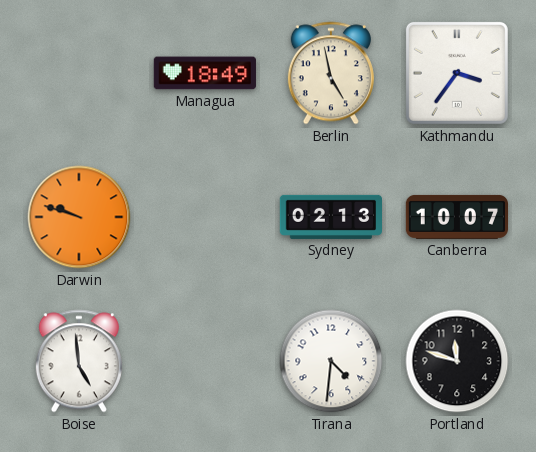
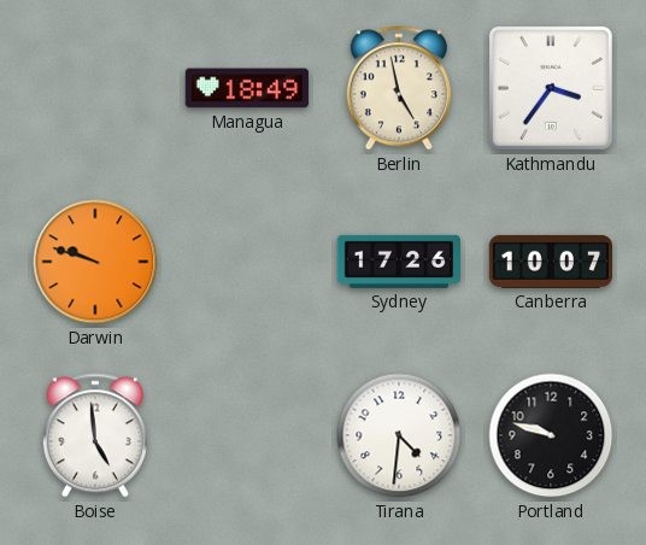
Sydney: 02:13 -> 17:26
Portland: 11:48 -> 9:48
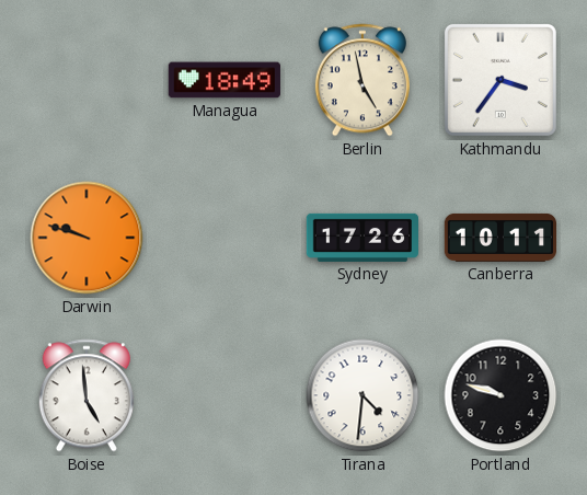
Canberra: 10:07 -> 10:11
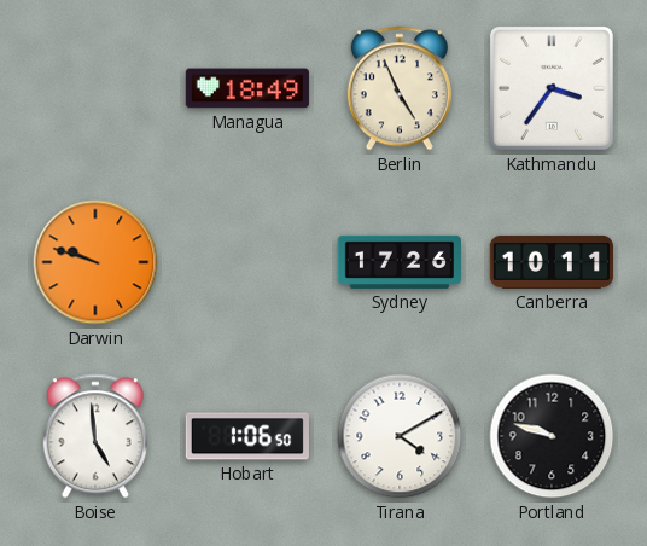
Berlin: 4:58 -> 4:56
Hobart: none -> 1:06
Tirana: 4:31 -> 4:10
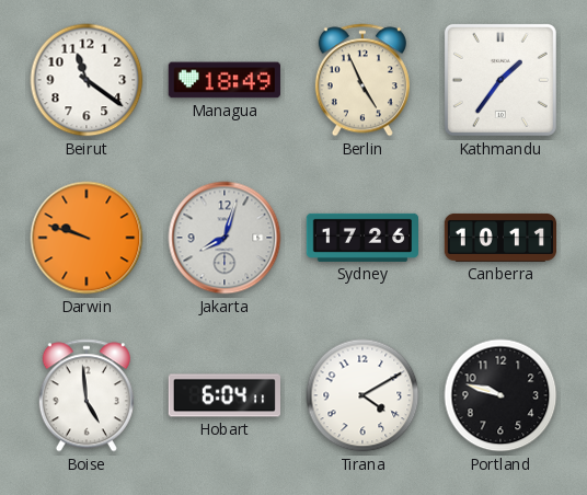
Beirut: none -> 11:21
Kathmandu: 3:36 -> 1:36
Jakarta: none -> 8:03
Hobart: 1:06 -> 6:04
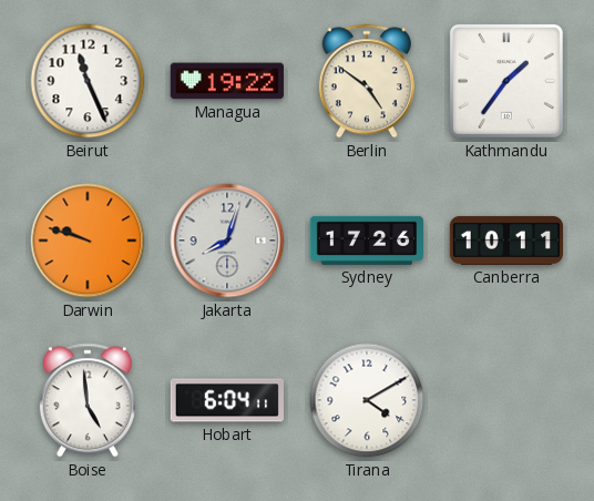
Beirut: 11:21 -> 11:26
Managua: 18:49 -> 19:22
Berlin: 4:56 -> 4:51
Portland: 9:48 -> none
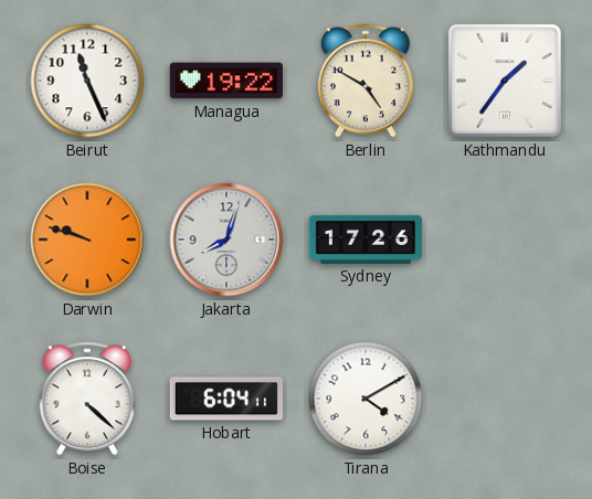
Berlin: 4:51 -> 4:50
Canberra: 10:11 -> none
Boise: 4:59 -> 4:22
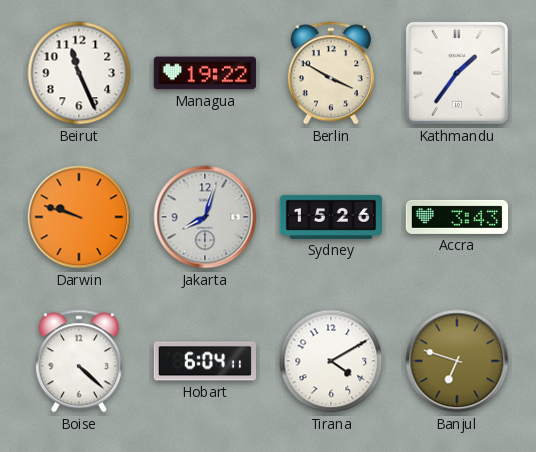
Berlin: 4:50 -> 3:50
Sydney: 17:26 -> 15:26
Accra: none -> 3:43
Banjul: none -> 6:48
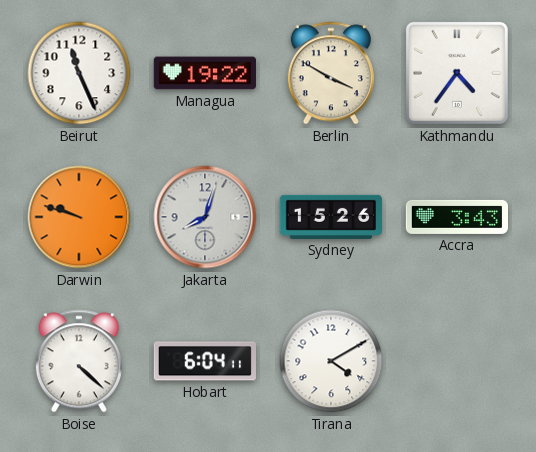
Kathmandu: 1:36 -> 4:36
Banjul: 6:48 -> none
